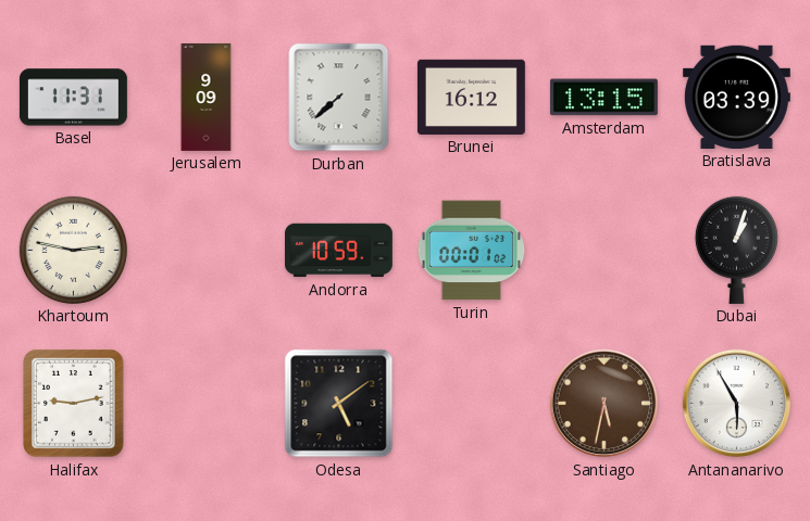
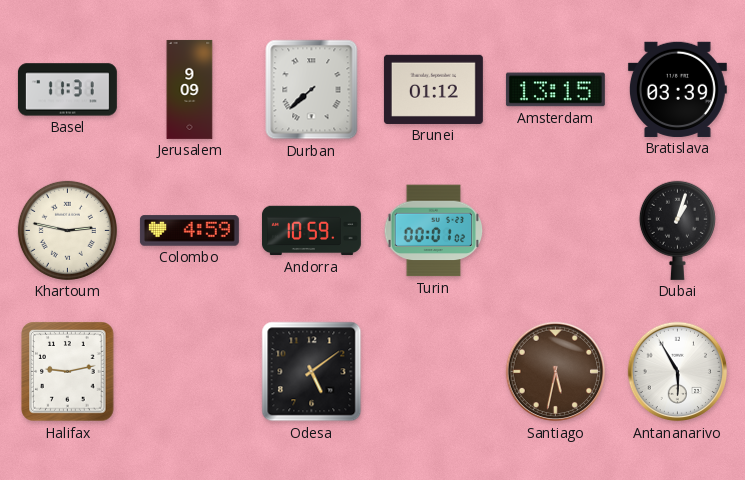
Brunei: 16:12 -> 01:12
Colombo: none -> 4:59
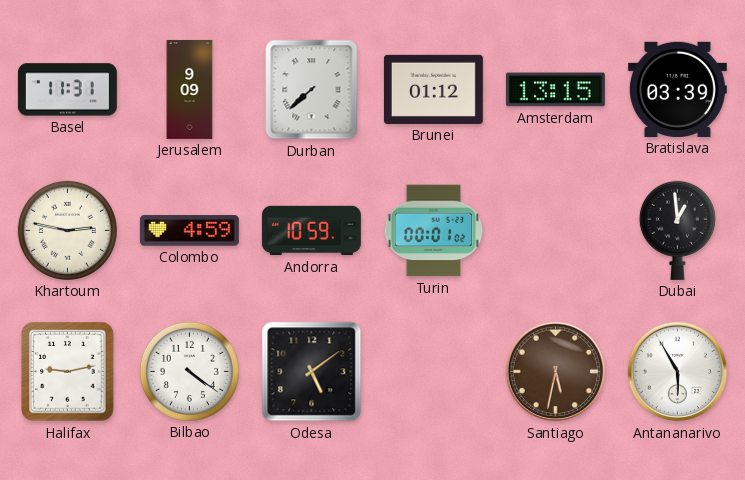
Dubai: 1:03 -> 12:59
Bilbao: none -> 4:21
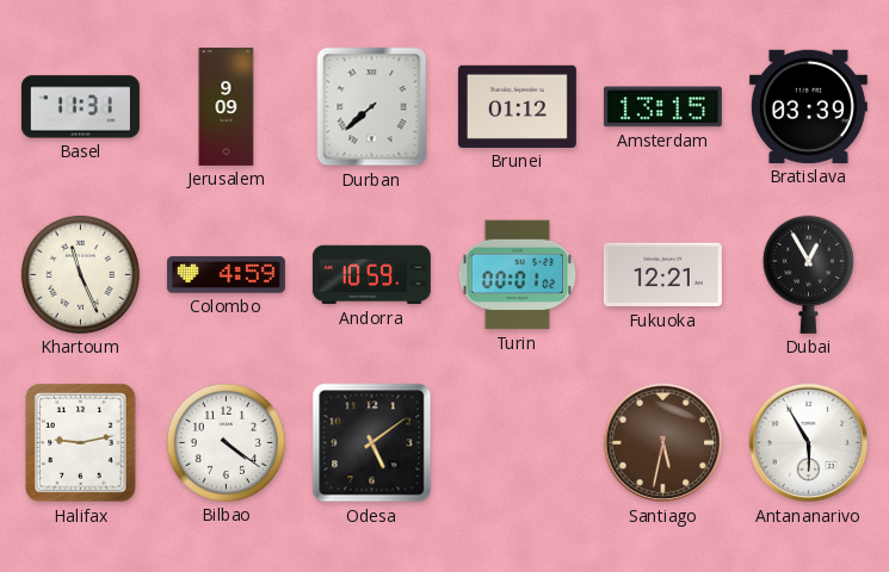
Khartoum: 2:47 -> 11:26
Fukuoka: none -> 12:21
Dubai: 12:59 -> 12:55
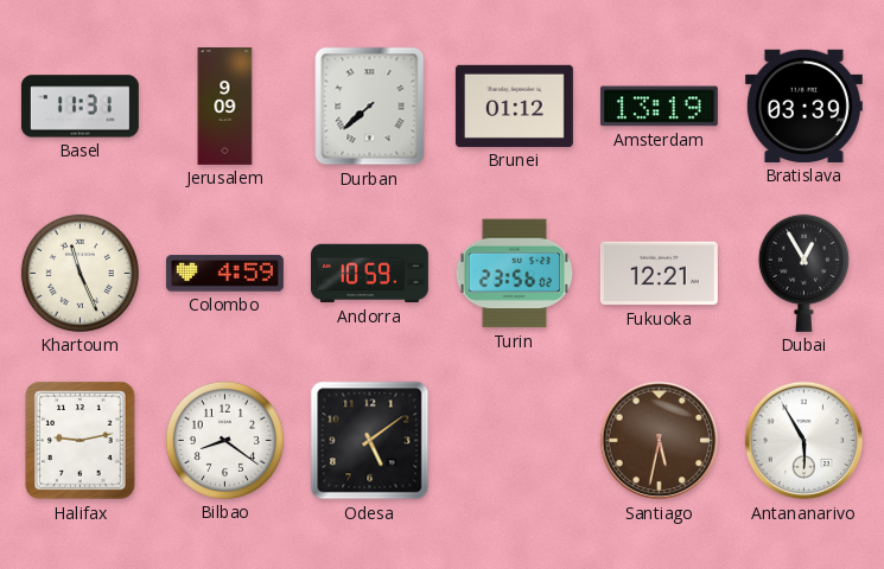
Amsterdam: 13:15 -> 13:19
Turin: 00:01 -> 23:56
Bilbao: 4:21 -> 8:21
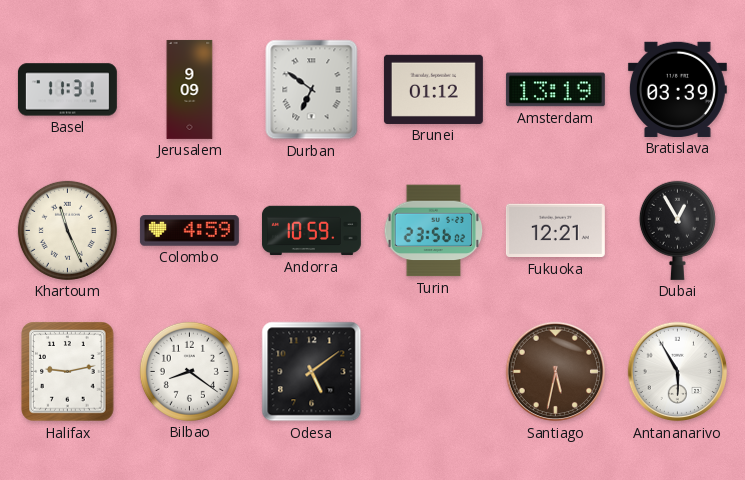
Durban: 7:38 -> 6:51
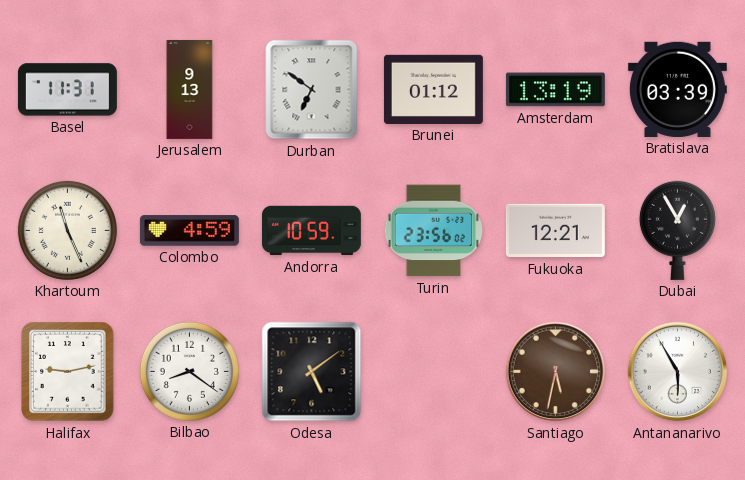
Jerusalem: 9:09 -> 9:13
